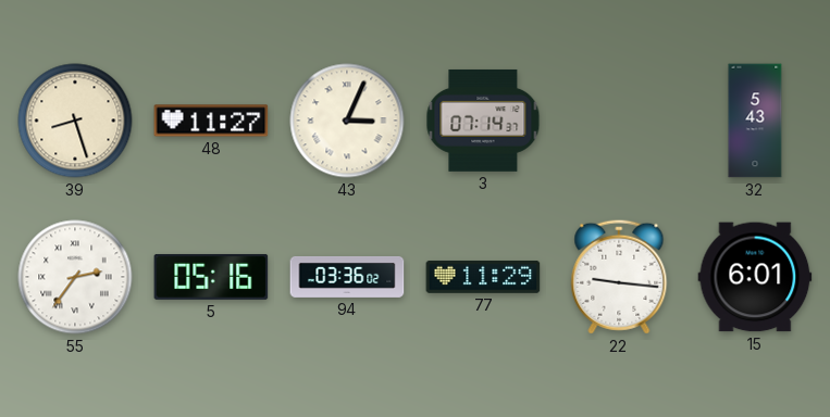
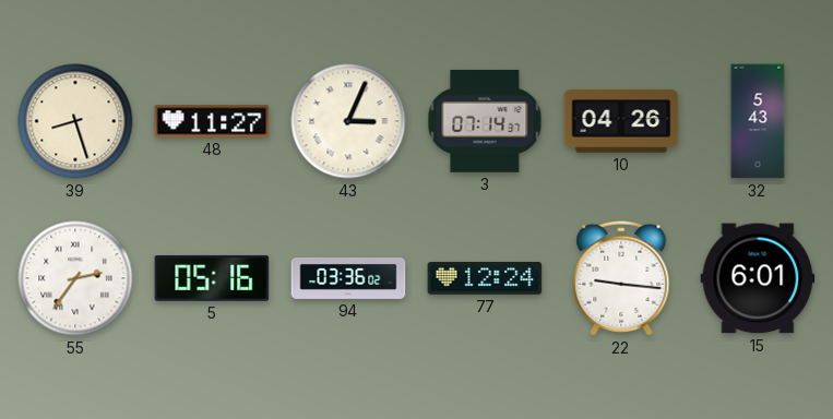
10: none -> 04:26
77: 11:29 -> 12:24
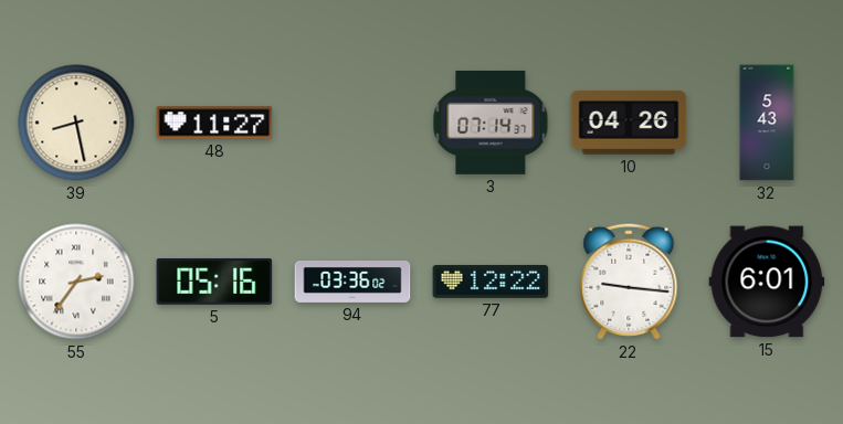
39: 8:27 -> 8:28
43: 3:04 -> none
77: 12:24 -> 12:22
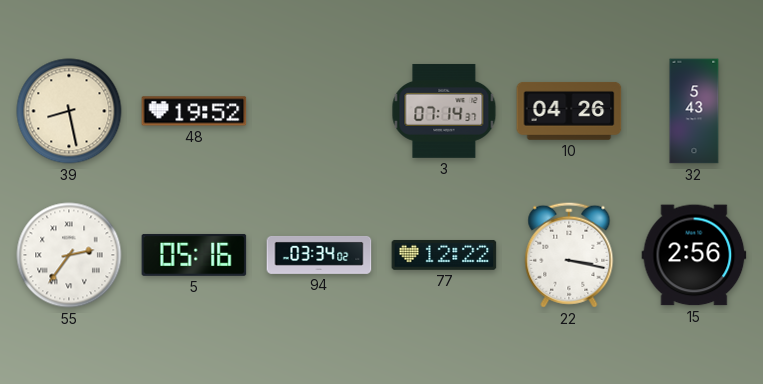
48: 11:27 -> 19:52
94: 03:36 -> 03:34
22: 9:16 -> 3:17
15: 6:01 -> 2:56
